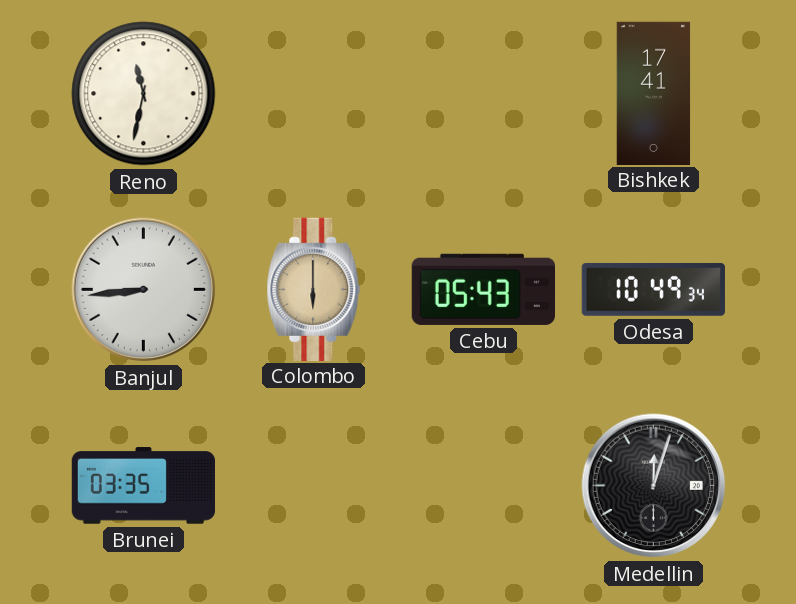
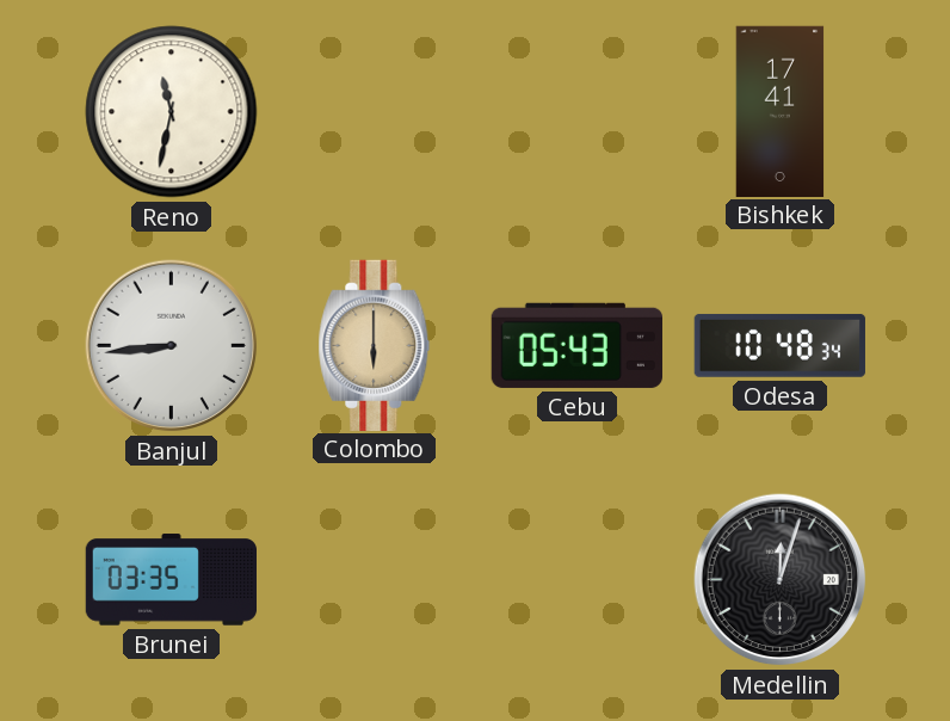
Odesa: 10:49 -> 10:48
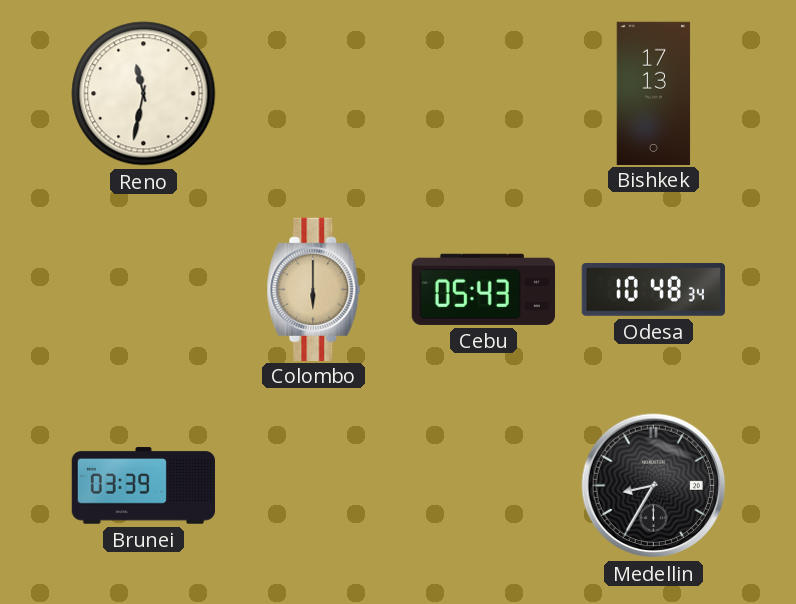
Bishkek: 17:41 -> 17:13
Banjul: 8:44 -> none
Brunei: 03:35 -> 03:39
Medellin: 12:03 -> 8:35
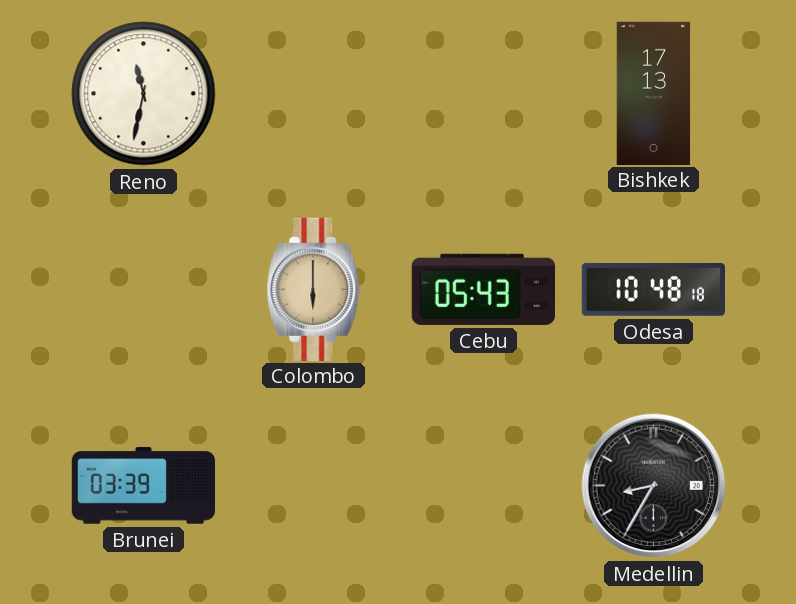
Odesa: 10:48:34 -> 10:48:18
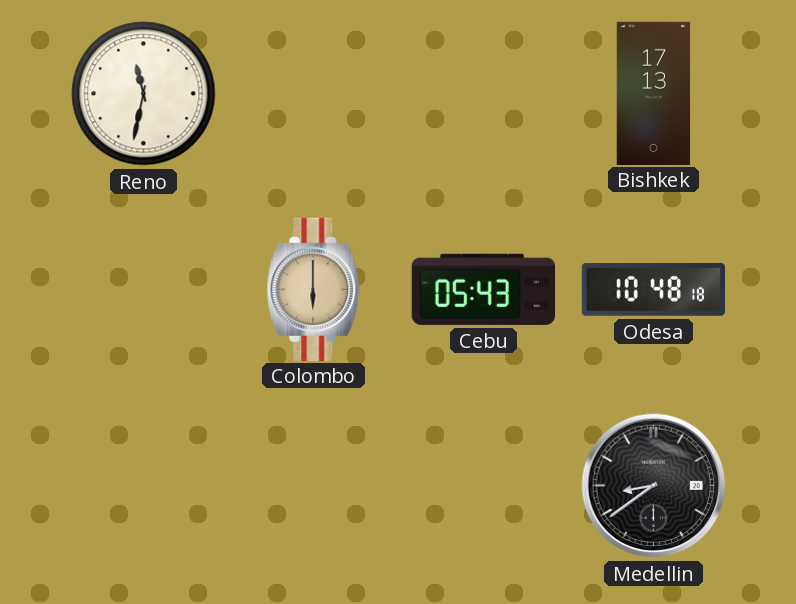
Brunei: 03:39 -> none
Medellin: 8:35 -> 8:39
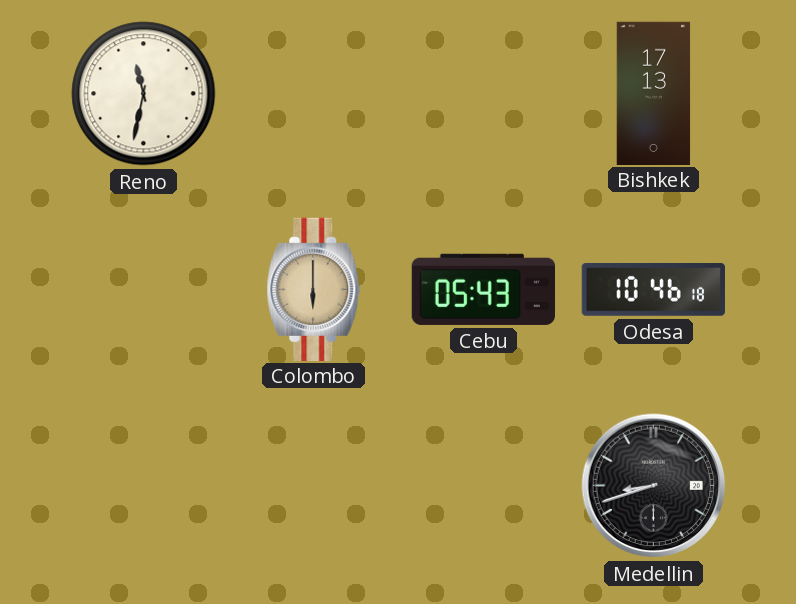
Odesa: 10:48 -> 10:46
Medellin: 8:39 -> 8:42
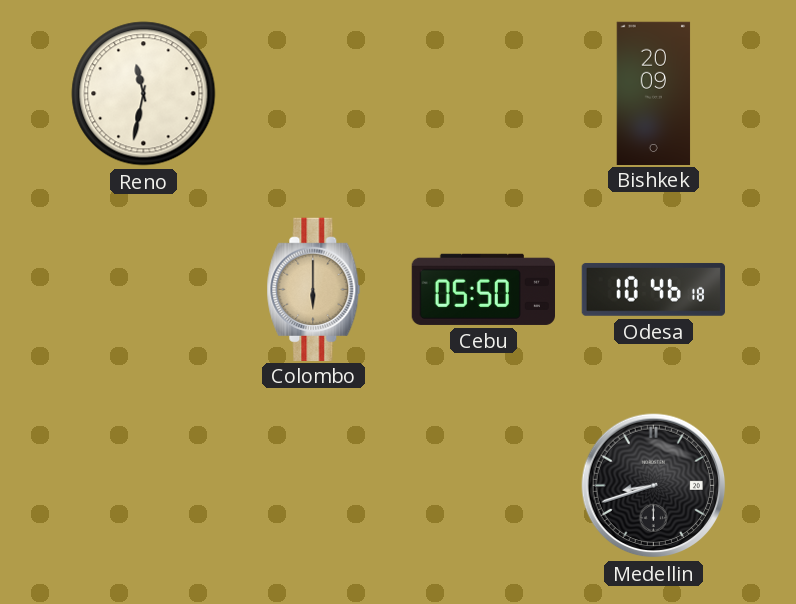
Bishkek: 17:13 -> 20:09
Cebu: 05:43 -> 05:50
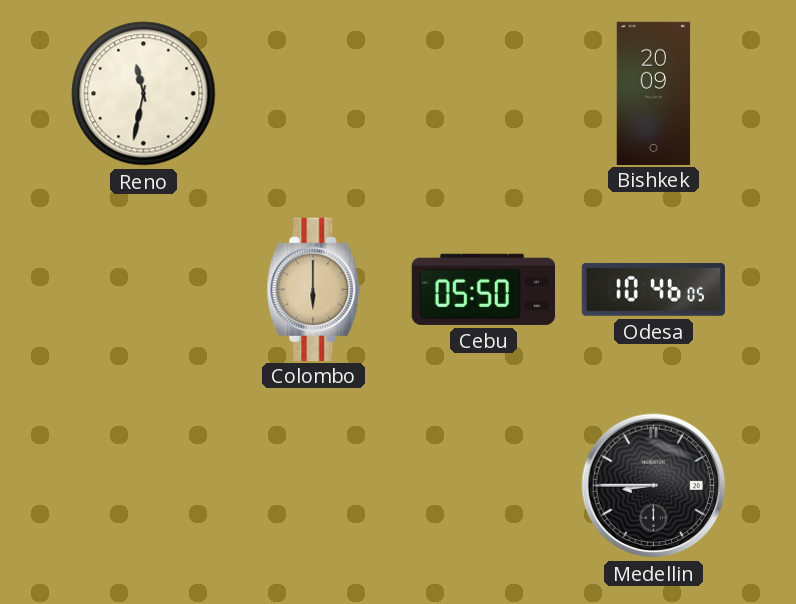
Odesa: 10:46:18 -> 10:46:05
Medellin: 8:42 -> 8:45
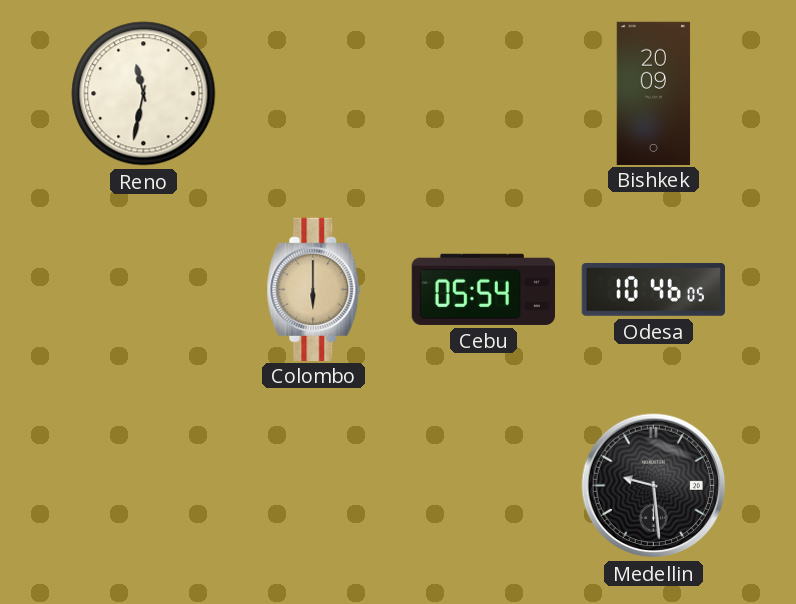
Cebu: 05:50 -> 05:54
Medellin: 8:45 -> 9:29
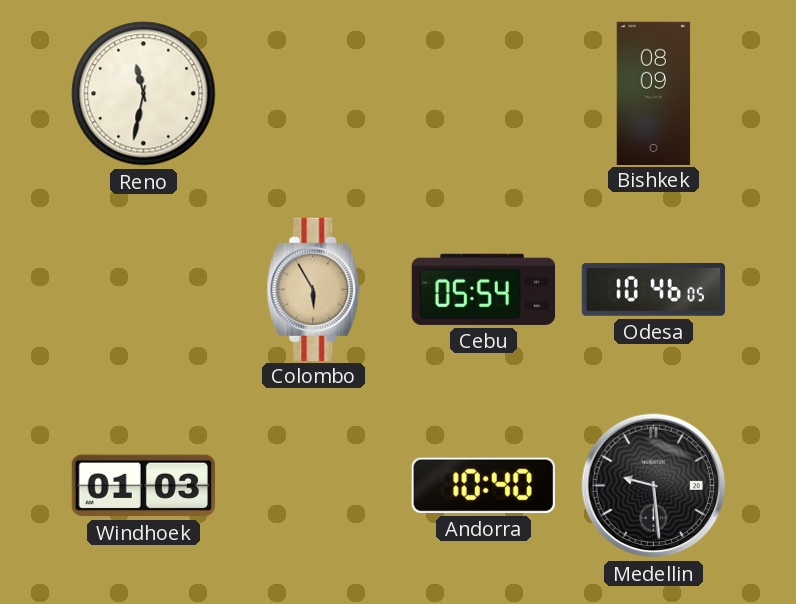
Bishkek: 20:09 -> 08:09
Colombo: 6:00 -> 5:55
Windhoek: none -> 01:03
Andorra: none -> 10:40
